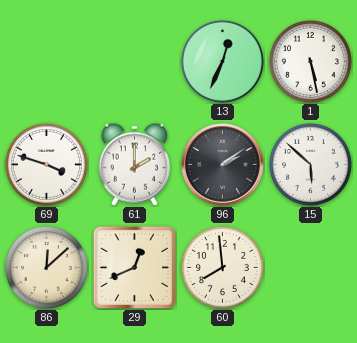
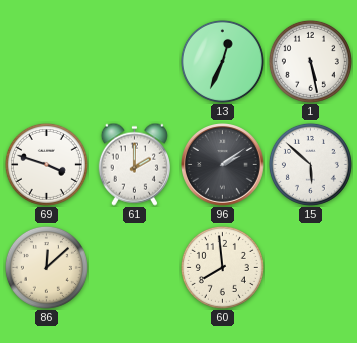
29: 12:41 -> none
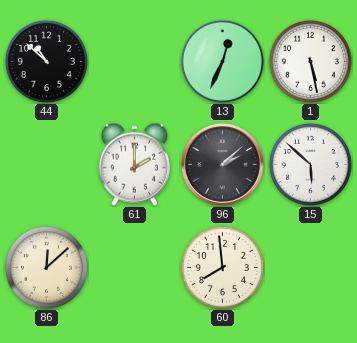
44: none -> 10:52
69: 3:48 -> none
96: 2:09 -> 2:08
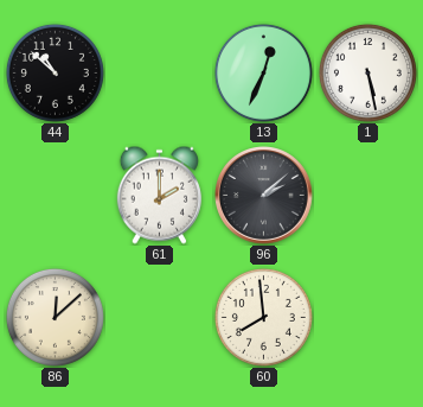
15: 5:52 -> none
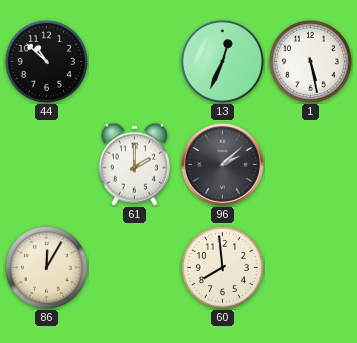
86: 12:08 -> 12:05
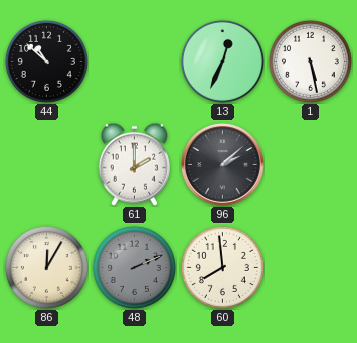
48: none -> 2:11
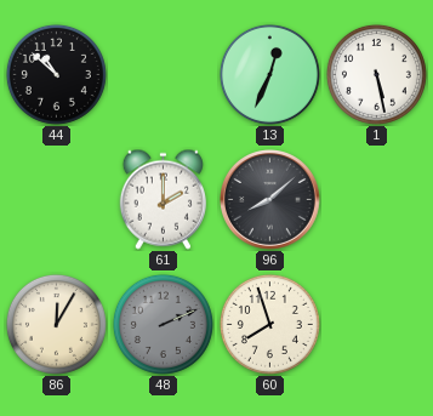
96: 2:08 -> 8:08
60: 7:59 -> 7:57
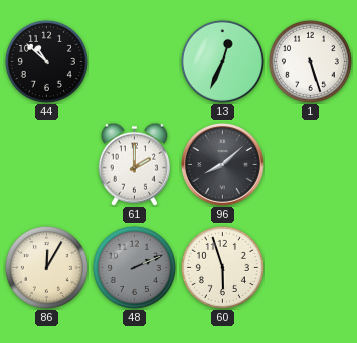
1: 5:28 -> 5:27
60: 7:57 -> 5:57
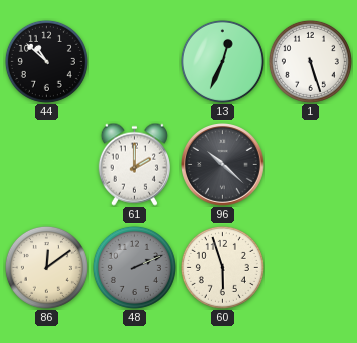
96: 8:08 -> 10:22
86: 12:05 -> 12:09
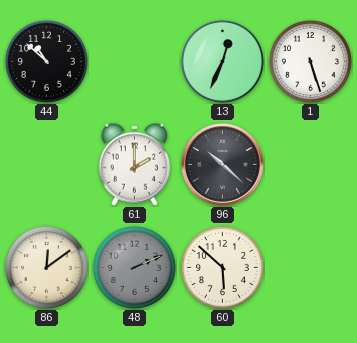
60: 5:57 -> 5:52
